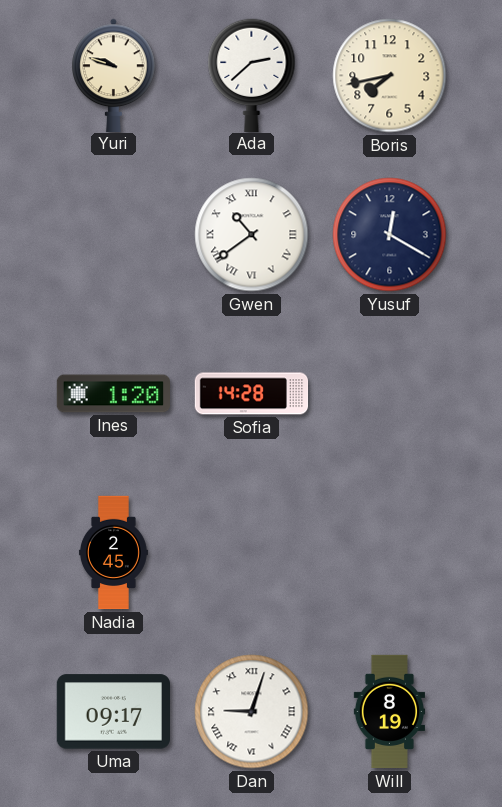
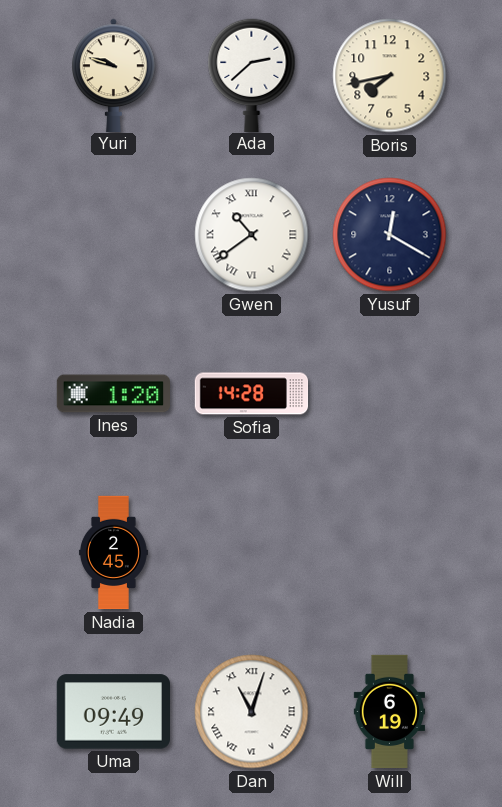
Uma: 09:17 -> 09:49
Dan: 9:03 -> 11:03
Will: 8:19 -> 6:19
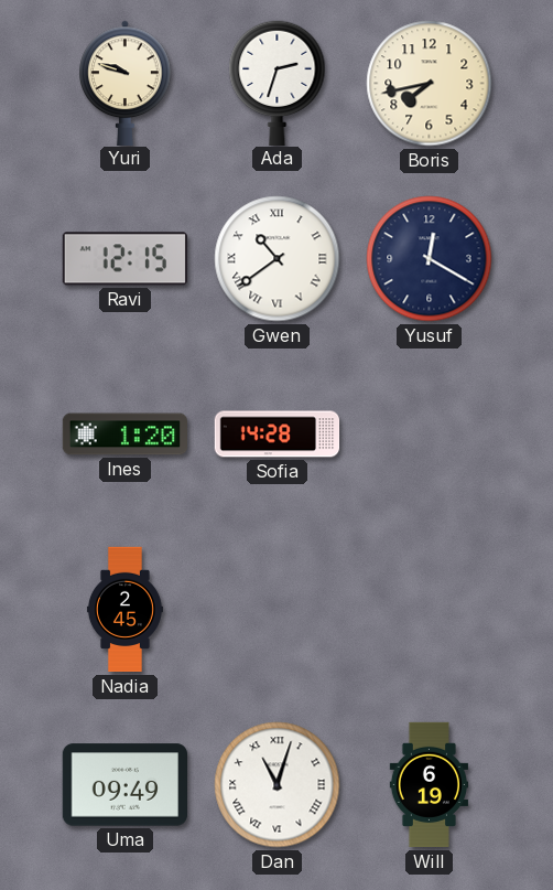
Ada: 2:38 -> 2:33
Ravi: none -> 12:15
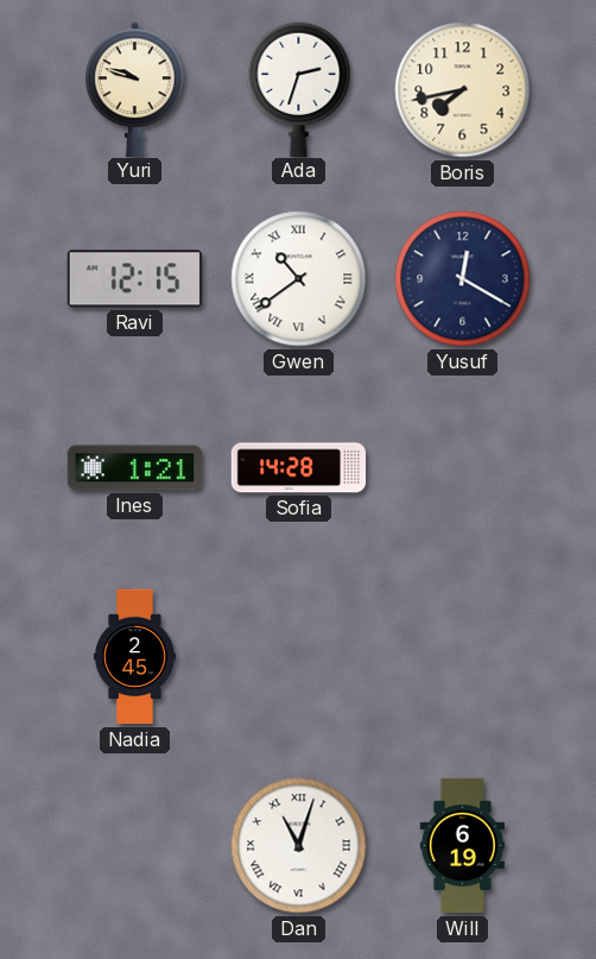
Ines: 1:20 -> 1:21
Uma: 09:49 -> none
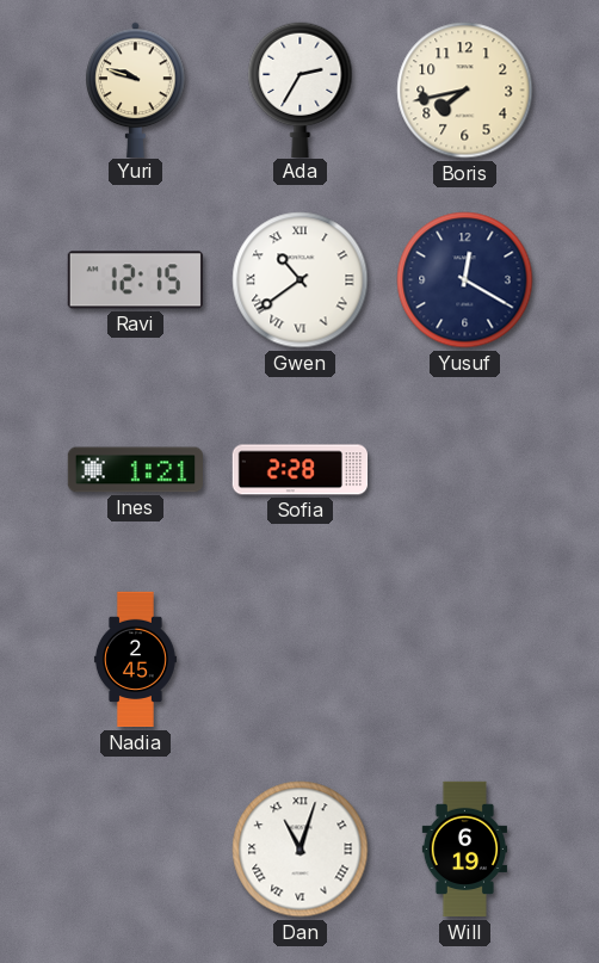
Ada: 2:33 -> 2:35
Sofia: 14:28 -> 2:28
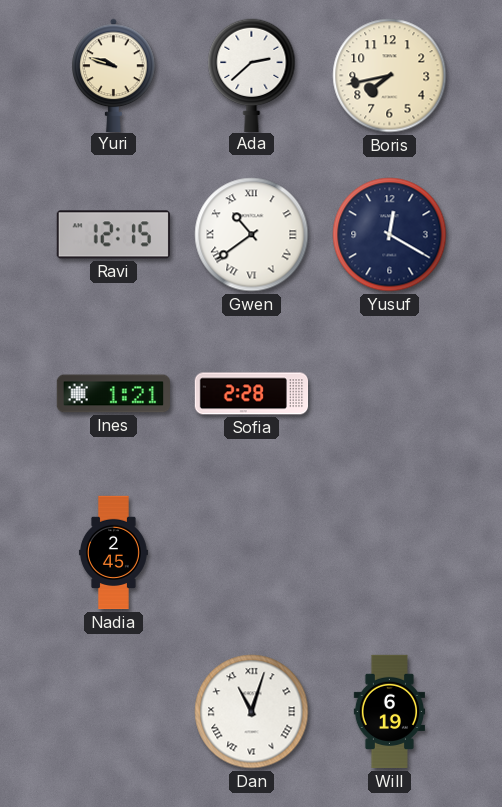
Ada: 2:35 -> 2:38
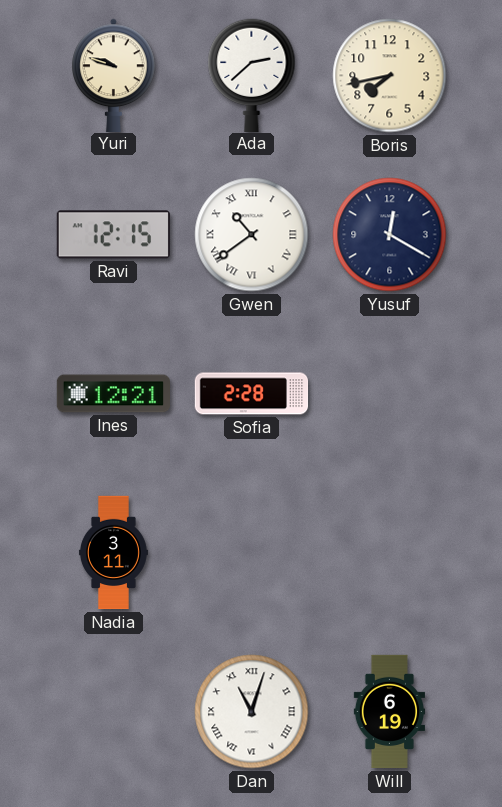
Ines: 1:21 -> 12:21
Nadia: 2:45 -> 3:11
